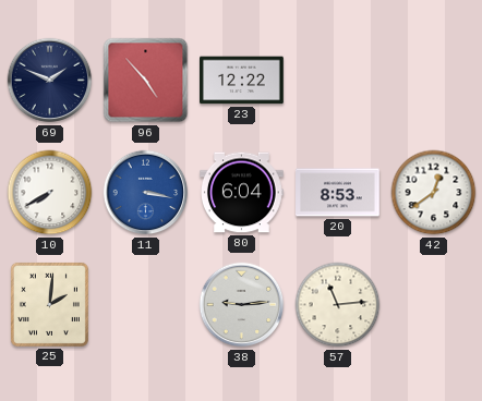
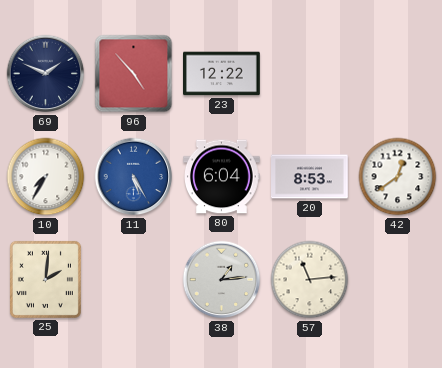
10: 7:40 -> 7:35
11: 3:17 -> 5:25
38: 9:14 -> 1:14
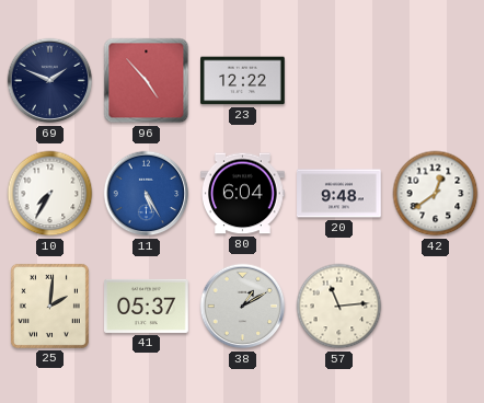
20: 8:53 -> 9:48
41: none -> 05:37
38: 1:14 -> 1:10
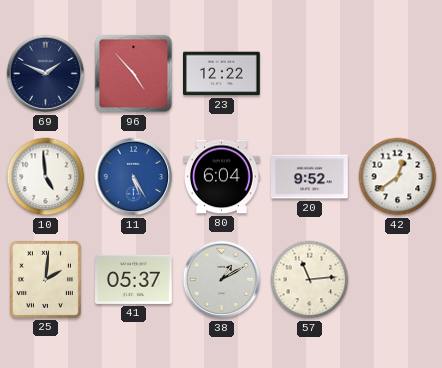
10: 7:35 -> 4:59
20: 9:48 -> 9:52
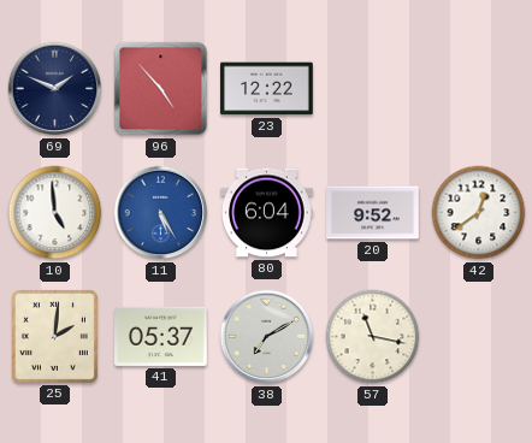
38: 1:10 -> 7:10
57: 11:14 -> 11:17
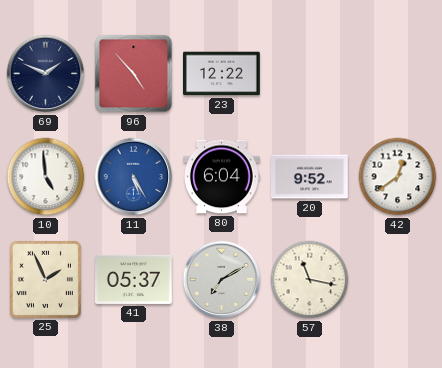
25: 2:01 -> 1:56
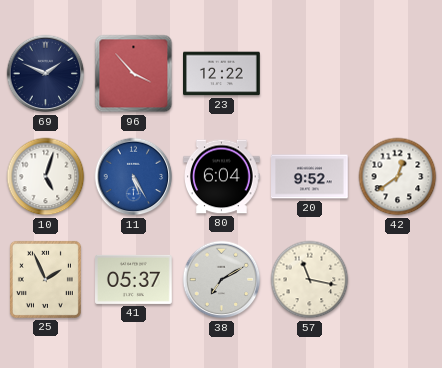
96: 4:53 -> 3:53
10: 4:59 -> 5:03
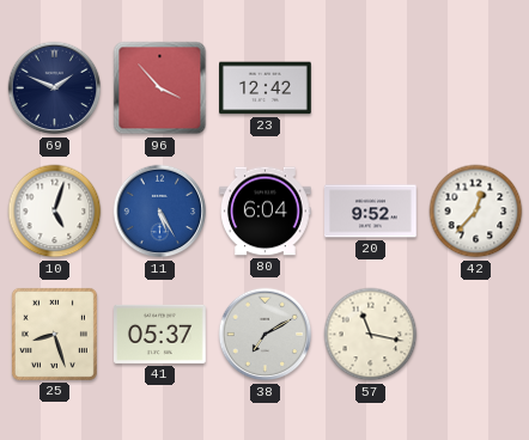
23: 12:22 -> 12:42
42: 12:39 -> 12:37
25: 1:56 -> 8:27
